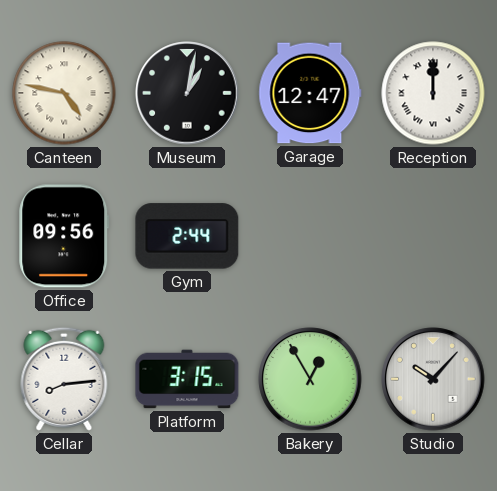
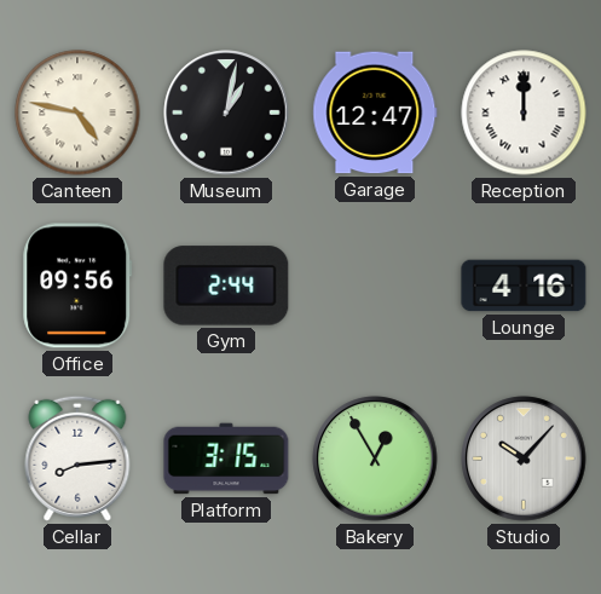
Lounge: none -> 4:16
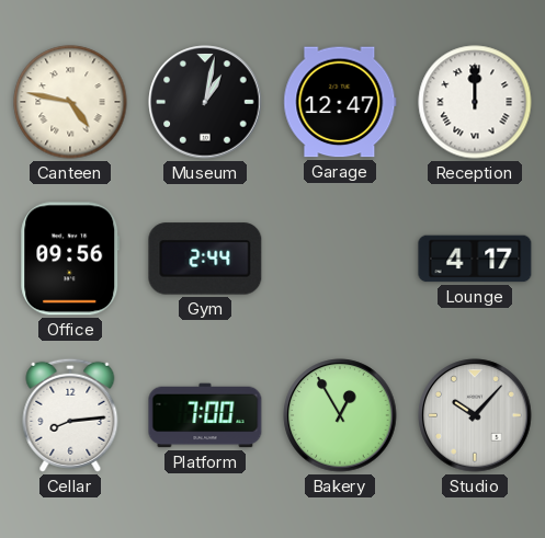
Lounge: 4:16 -> 4:17
Platform: 3:15 -> 7:00
